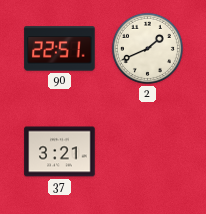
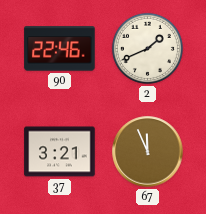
90: 22:51 -> 22:46
67: none -> 11:56
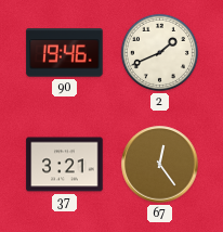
90: 22:46 -> 19:46
67: 11:56 -> 12:24
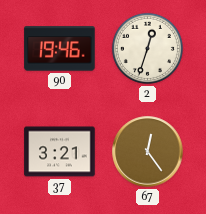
2: 1:41 -> 12:33
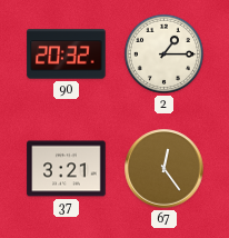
90: 19:46 -> 20:32
2: 12:33 -> 1:15
